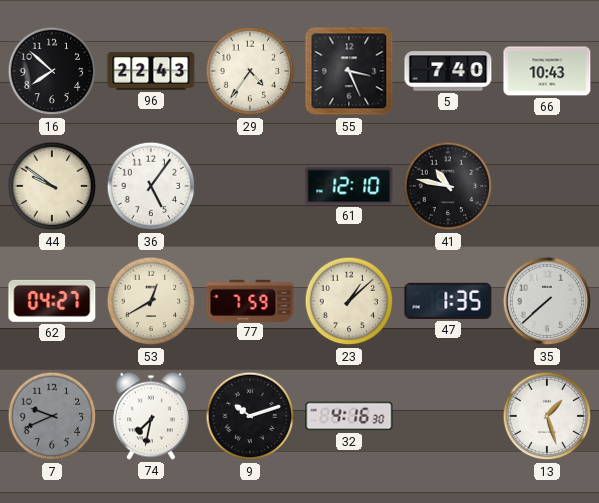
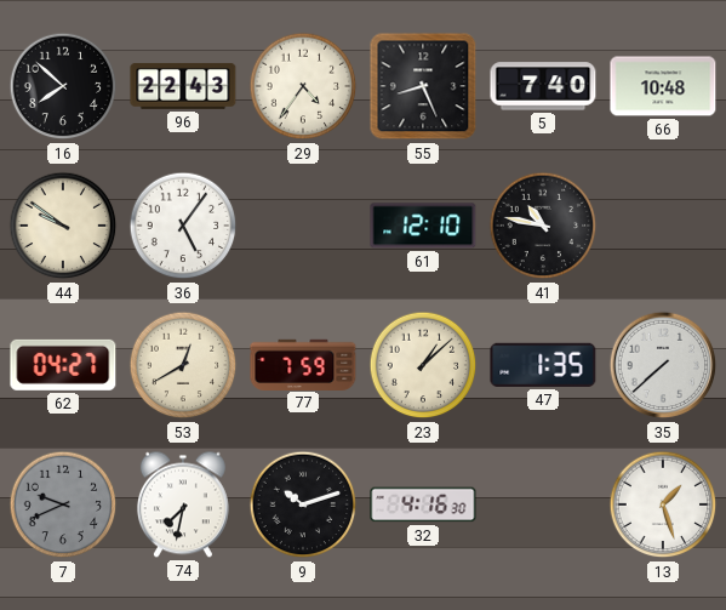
55: 3:26 -> 8:26
66: 10:43 -> 10:48
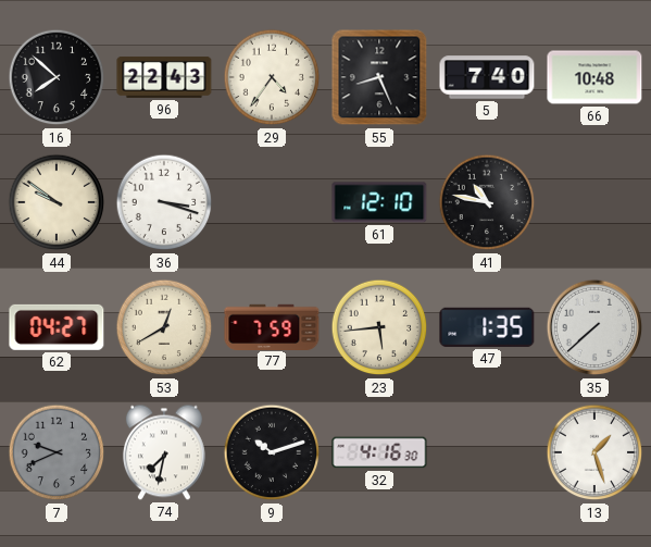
36: 5:06 -> 3:18
23: 1:08 -> 5:44
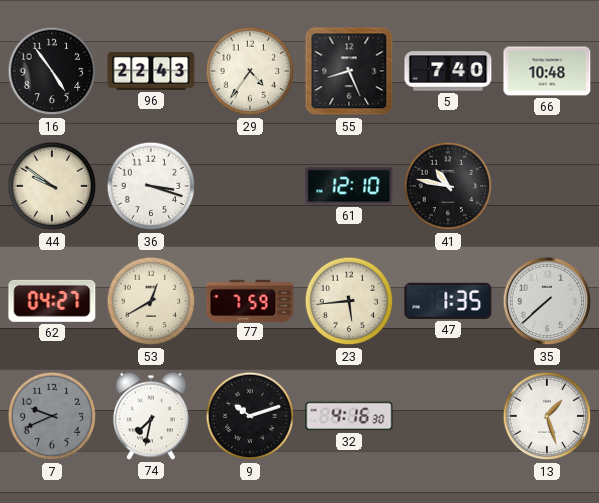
16: 7:52 -> 4:54
